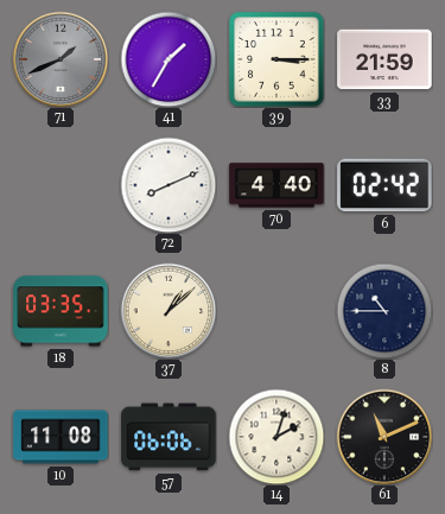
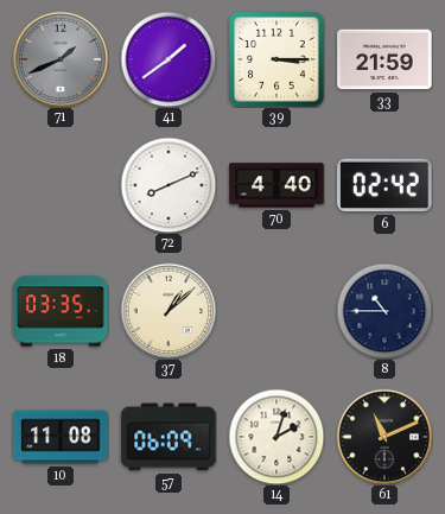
41: 1:35 -> 1:39
57: 06:06 -> 06:09
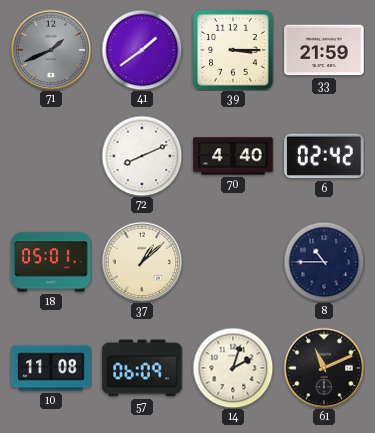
18: 03:35 -> 05:01
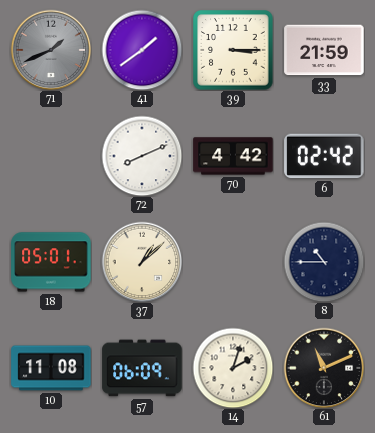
70: 4:40 -> 4:42
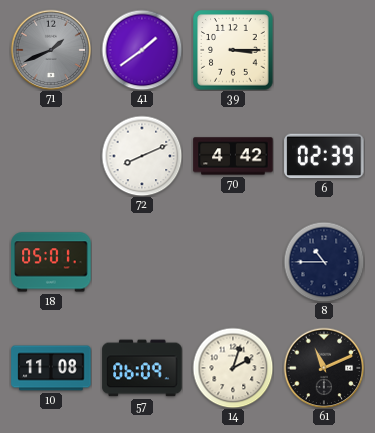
33: 21:59 -> none
6: 02:42 -> 02:39
37: 1:08 -> none
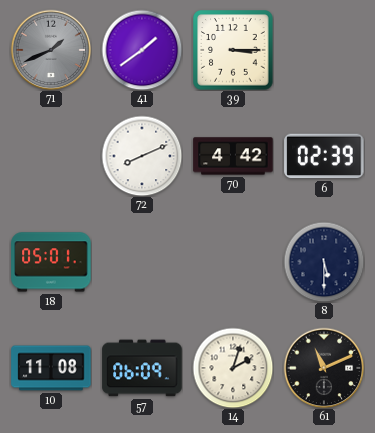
8: 10:45 -> 5:30
